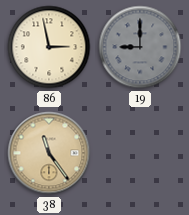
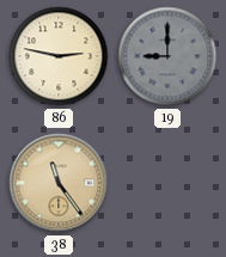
86: 2:58 -> 2:47
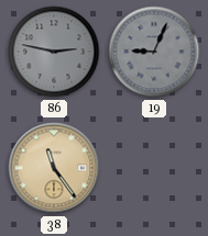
86 dial: cream -> grey
19: 9:00 -> 9:04
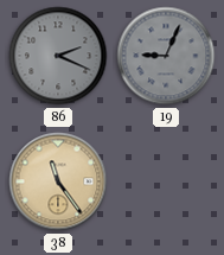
86: 2:47 -> 2:19
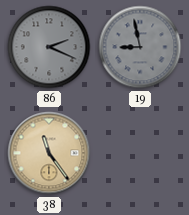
19: 9:04 -> 8:58
